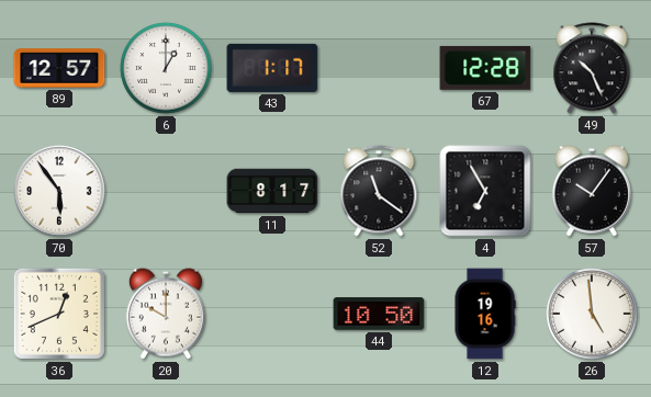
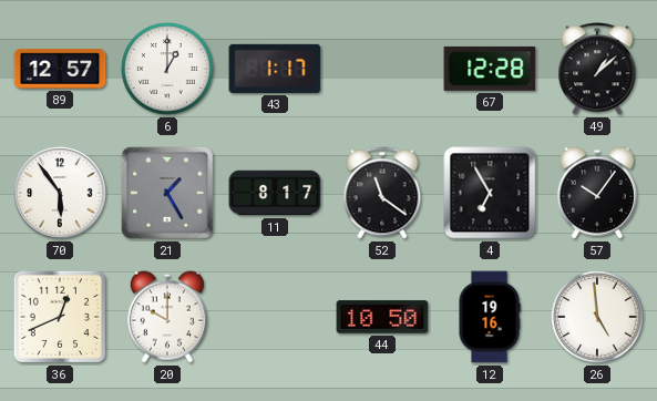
49: 10:26 -> 1:08
21: none -> 1:25
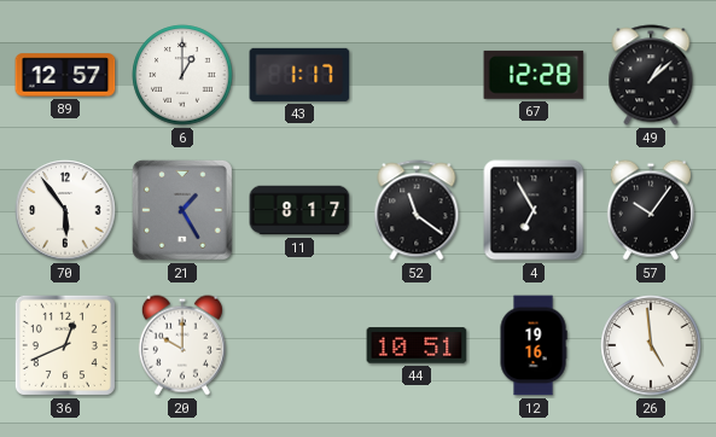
44: 10:50 -> 10:51
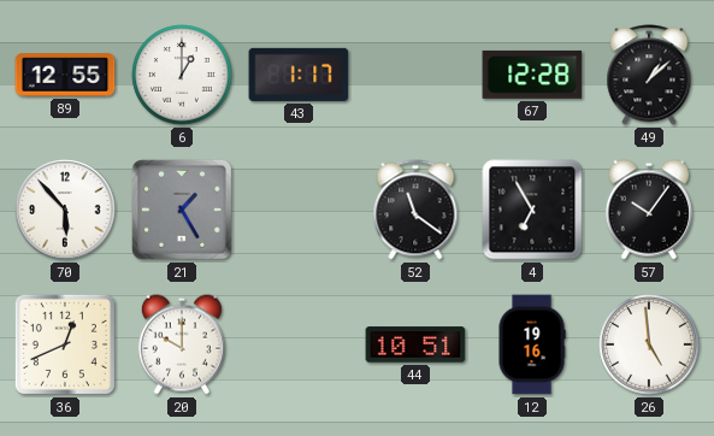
89: 12:57 -> 12:55
70: 5:54 -> 5:53
11: 8:17 -> none
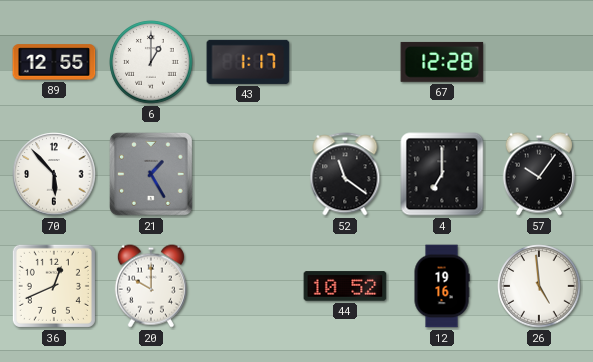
49: 1:08 -> none
4: 6:55 -> 7:00
44: 10:51 -> 10:52
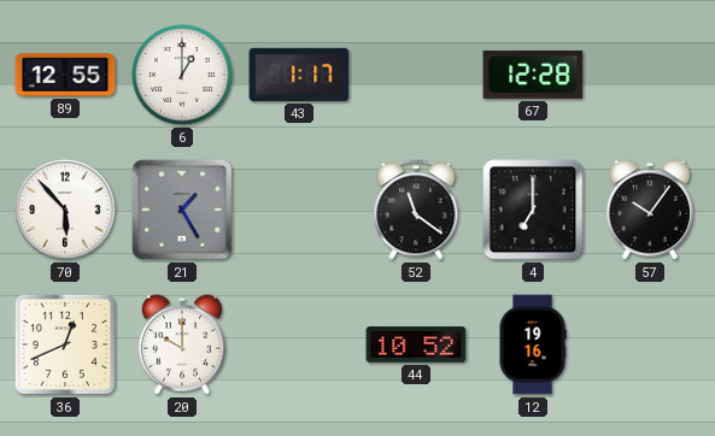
26: 4:59 -> none
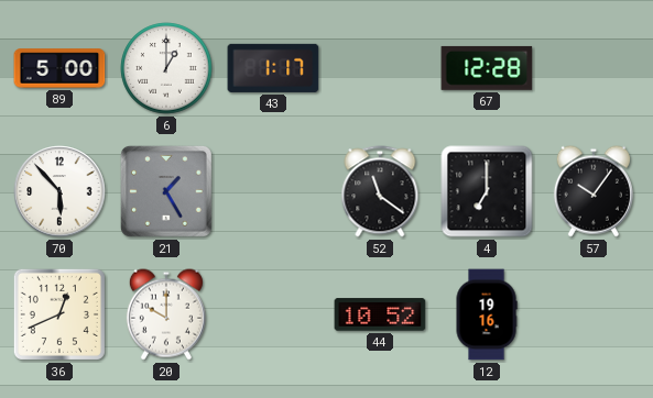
89: 12:55 -> 5:00
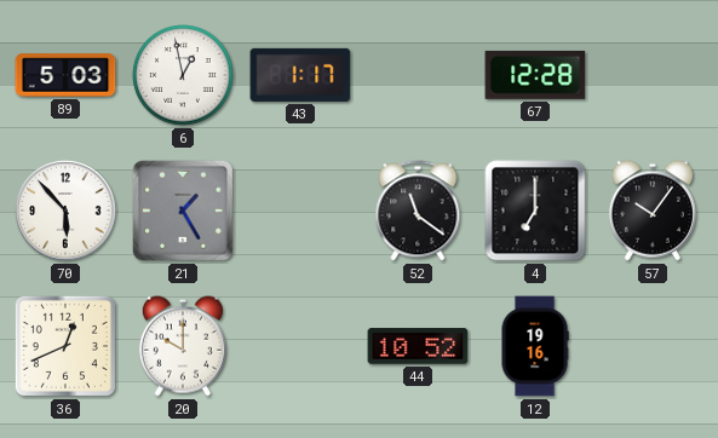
89: 5:00 -> 5:03
6: 1:00 -> 12:58
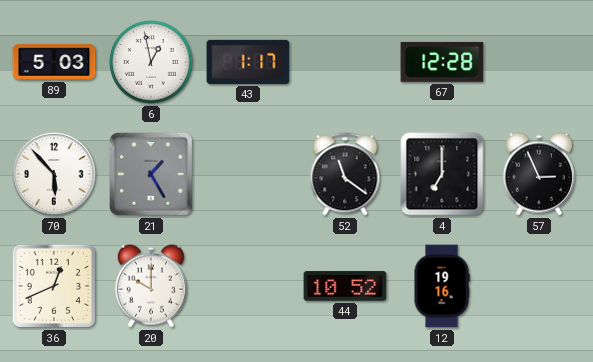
57: 10:06 -> 2:56
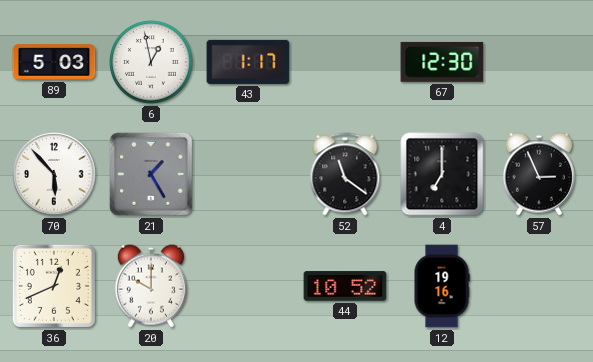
67: 12:28 -> 12:30
